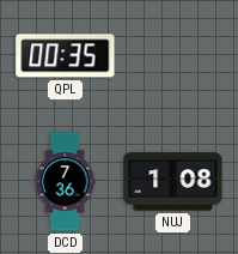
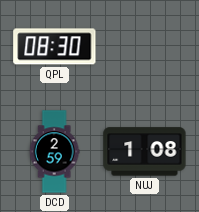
QPL: 00:35 -> 08:30
DCD: 7:36 -> 2:59
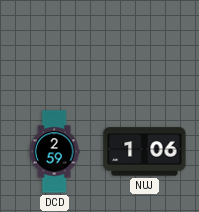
QPL: 08:30 -> none
NUJ: 1:08 -> 1:06
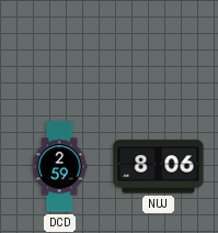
NUJ: 1:06 -> 8:06
